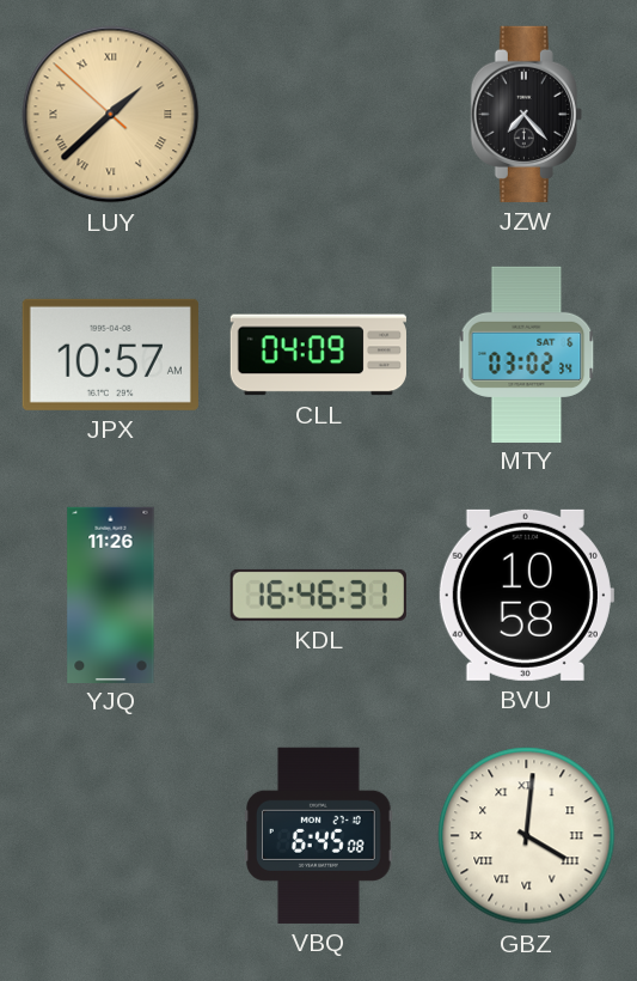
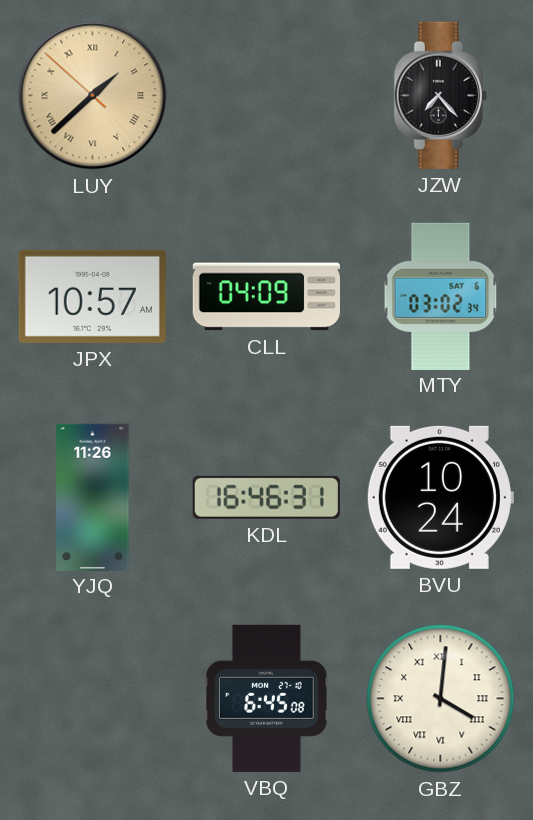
BVU: 10:58 -> 10:24
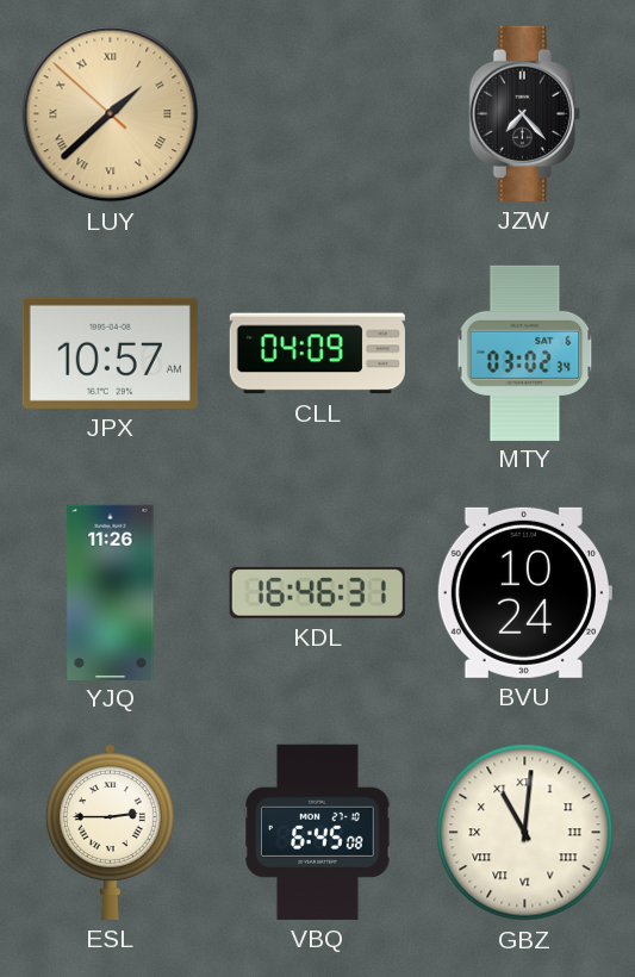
ESL: none -> 2:45
GBZ: 4:01 -> 11:01
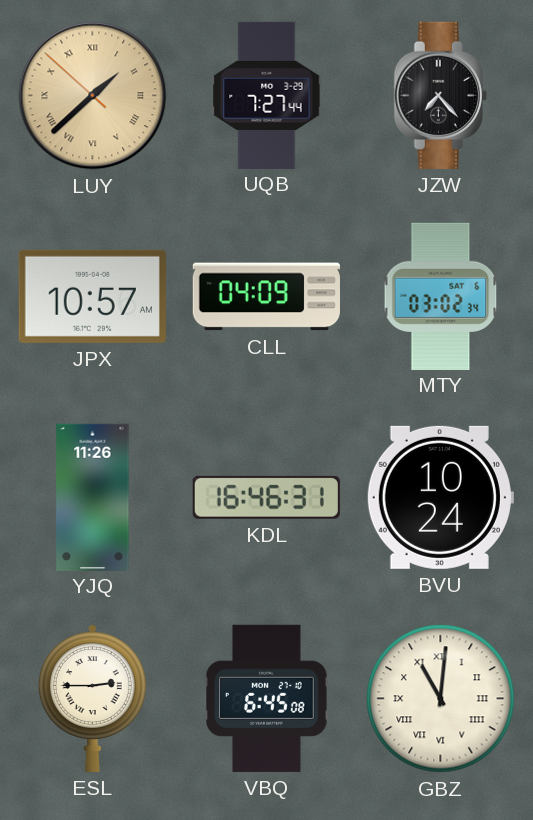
UQB: none -> 7:27
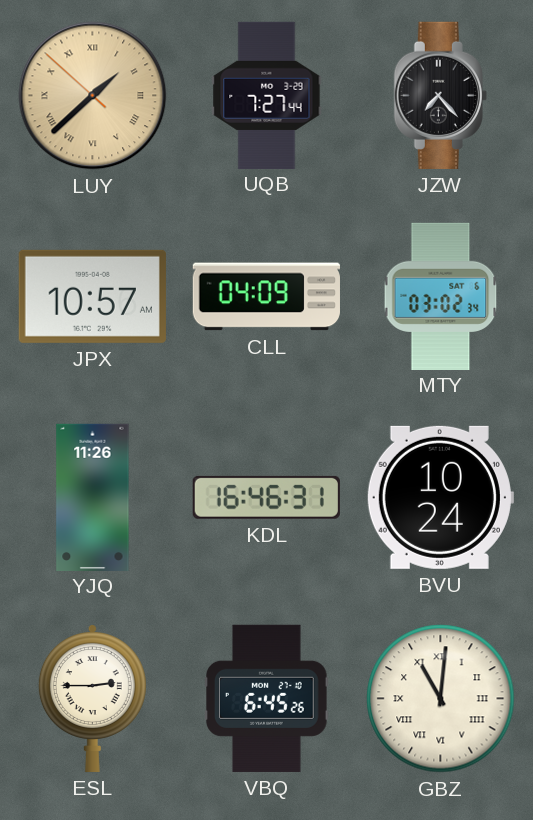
VBQ: 6:45:08 -> 6:45:26
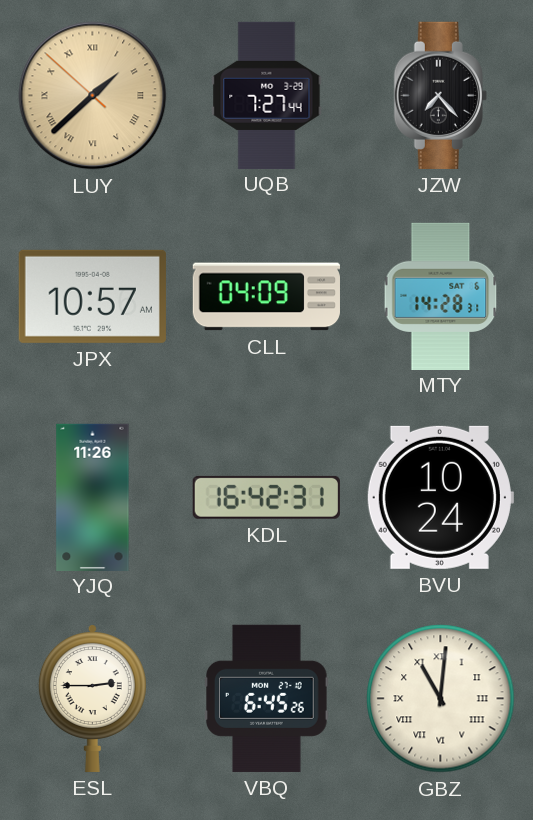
MTY: 03:02 -> 14:28
KDL: 16:46 -> 16:42
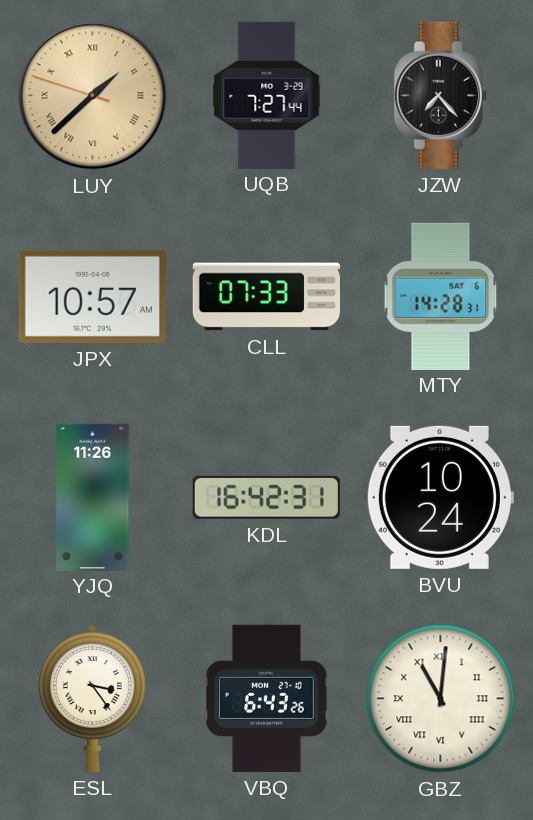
LUY: 1:37:52 -> 1:37:48
CLL: 04:09 -> 07:33
ESL: 2:45 -> 3:24
VBQ: 6:45 -> 6:43
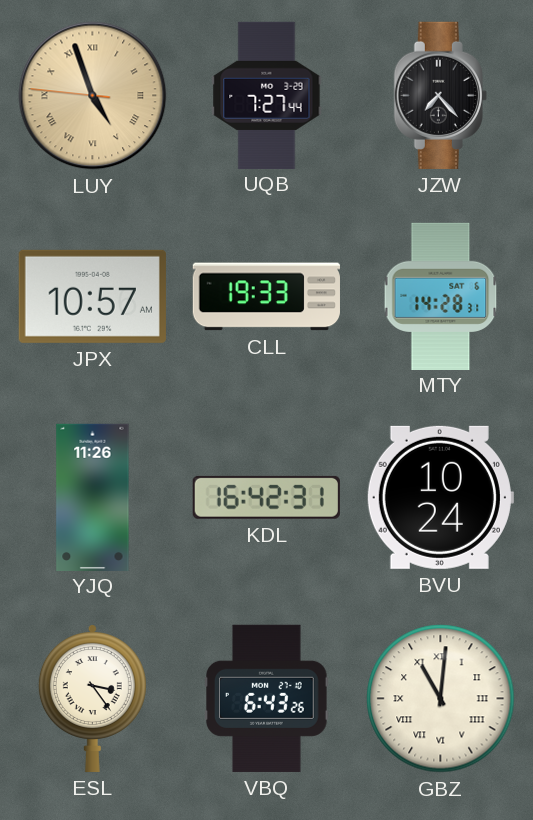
LUY: 1:37 -> 4:56
CLL: 07:33 -> 19:33
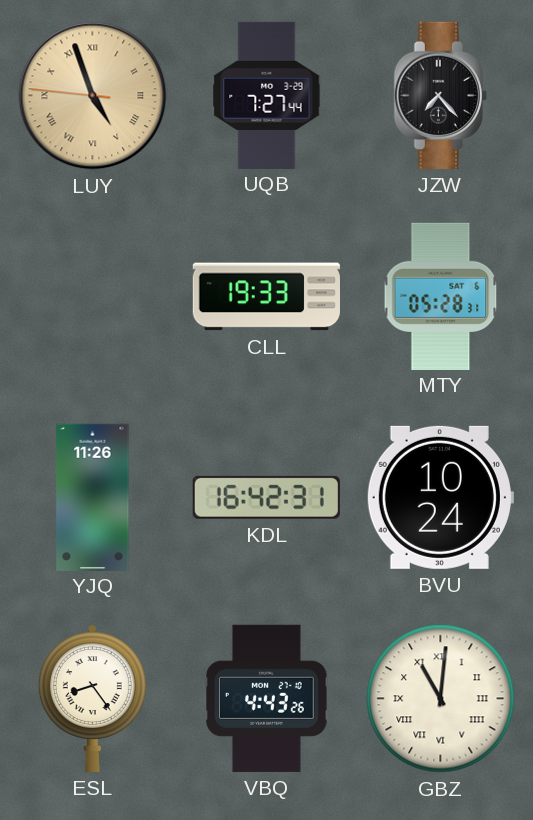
JPX: 10:57 -> none
MTY: 14:28 -> 05:28
ESL: 3:24 -> 8:24
VBQ: 6:43 -> 4:43
